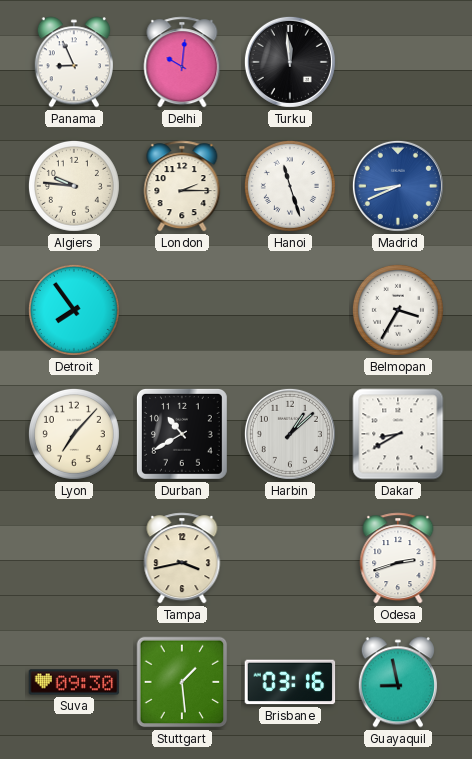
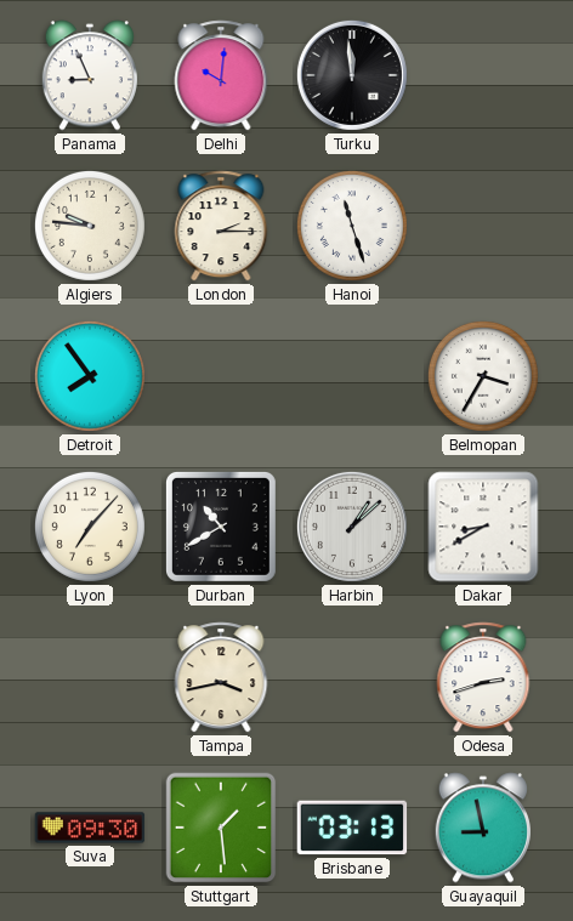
Madrid: 8:41 -> none
Brisbane: 03:16 -> 03:13
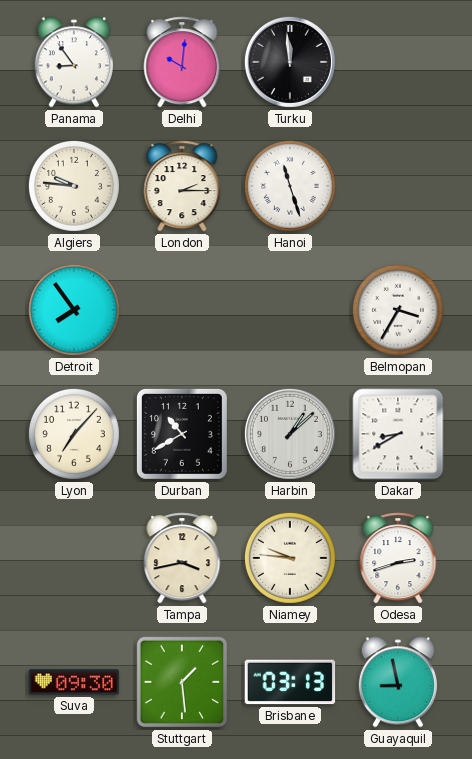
Panama: 8:56 -> 8:54
Niamey: none -> 9:46
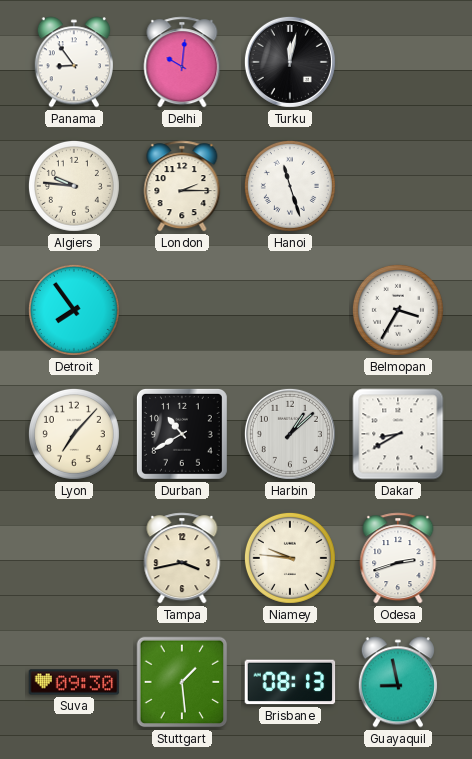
Turku: 11:59 -> 12:02
Brisbane: 03:13 -> 08:13
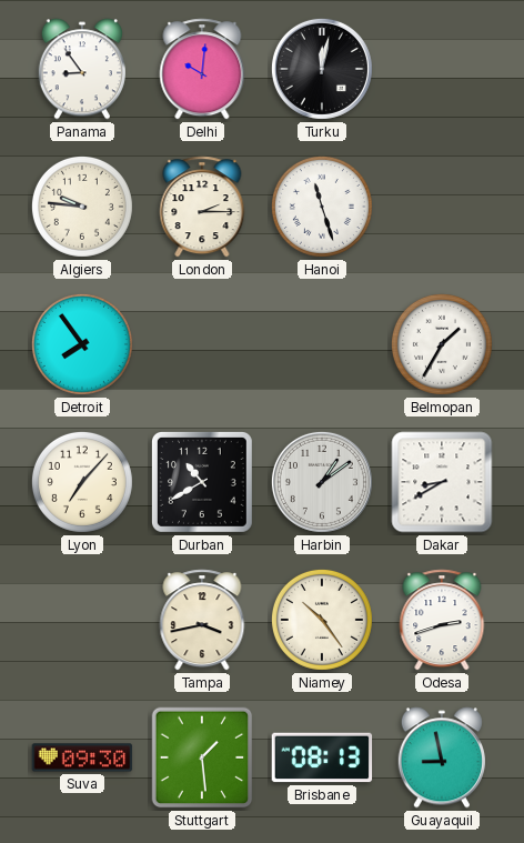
Belmopan: 3:35 -> 1:35
Harbin: 1:08 -> 1:09
Niamey: 9:46 -> 10:24
